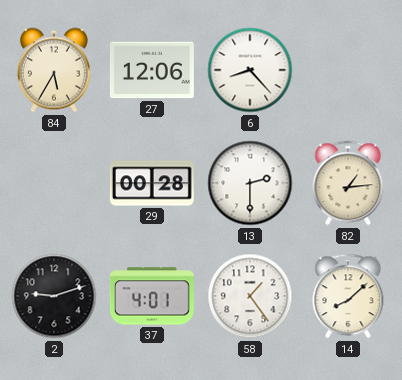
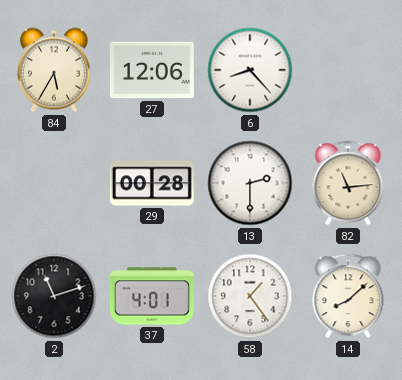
82: 1:14 -> 11:14
2: 9:12 -> 11:12
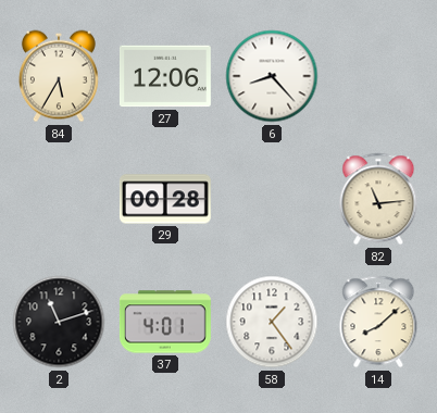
13: 2:30 -> none
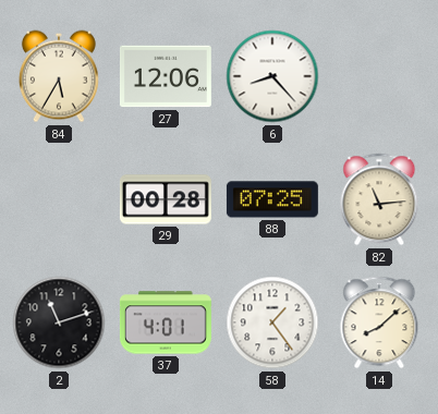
88: none -> 07:25
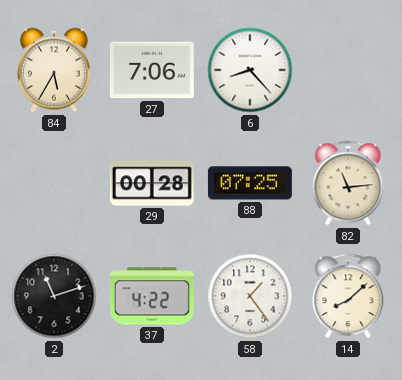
27: 12:06 -> 7:06
37: 4:01 -> 4:22
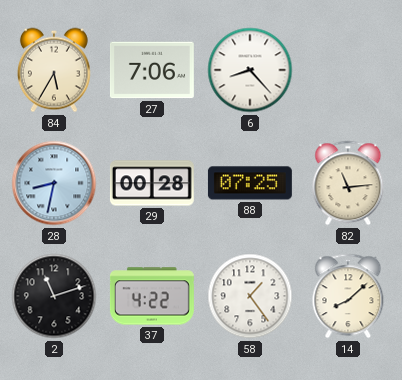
28: none -> 8:32
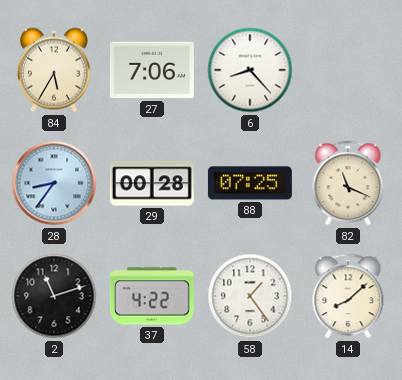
28: 8:32 -> 8:36
82: 11:14 -> 11:19
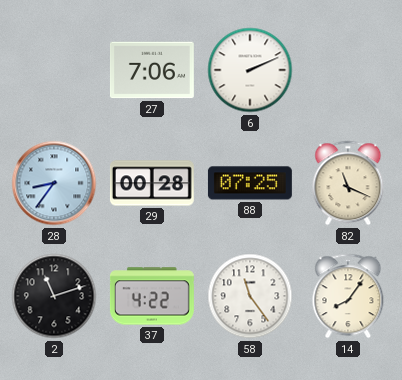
84: 5:35 -> none
6: 8:23 -> 2:11
58: 1:24 -> 11:24
14: 8:08 -> 8:06
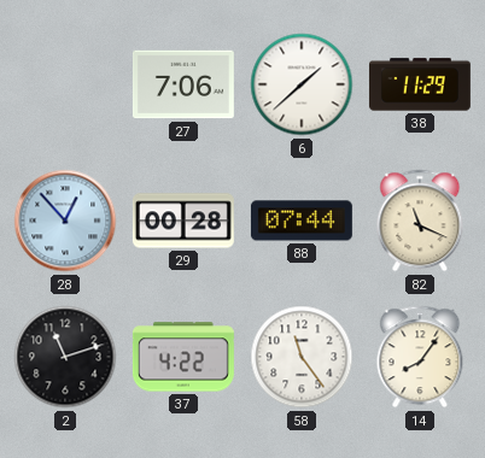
6: 2:11 -> 1:38
38: none -> 11:29
28: 8:36 -> 12:53
88: 07:25 -> 07:44
